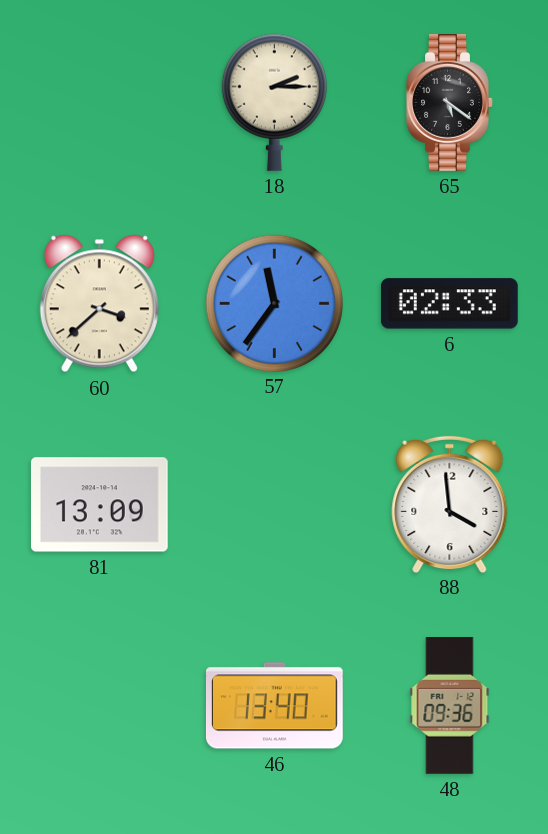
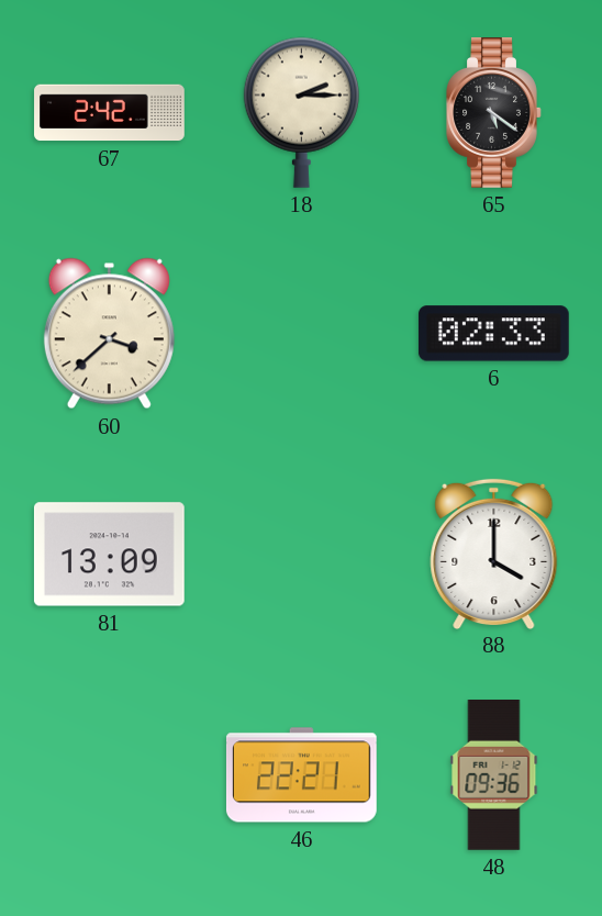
67: none -> 2:42
57: 11:36 -> none
88: 3:59 -> 4:00
46: 13:40 -> 22:21
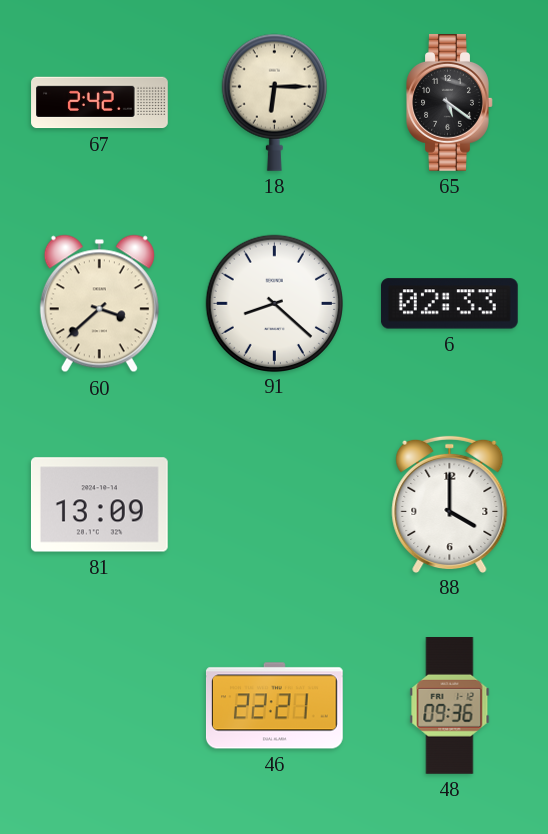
18: 2:15 -> 6:15
91: none -> 8:22
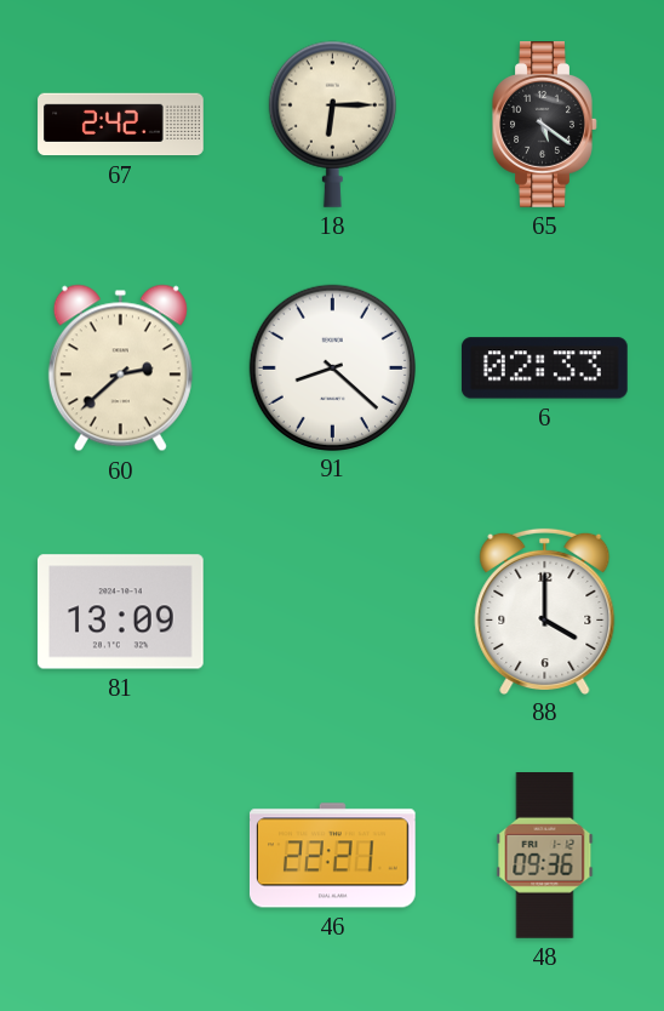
60: 3:38 -> 2:38
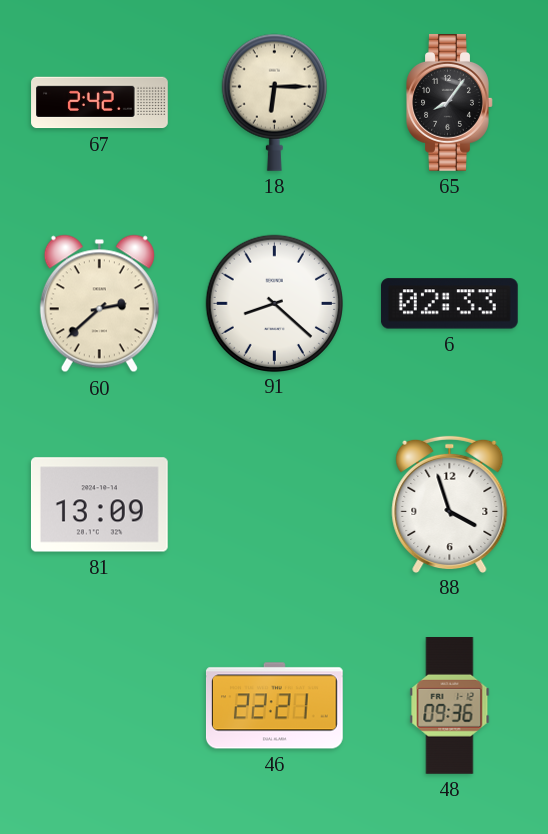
65: 5:21 -> 8:06
88: 4:00 -> 3:57
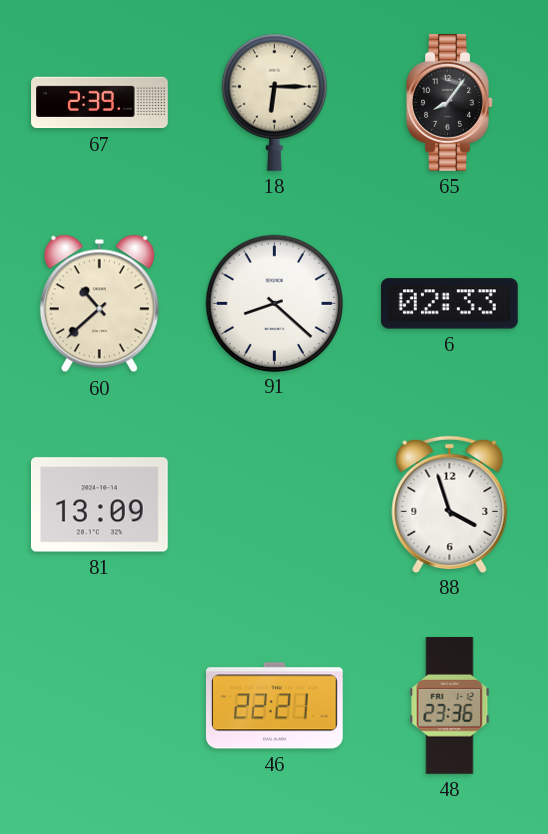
67: 2:42 -> 2:39
60: 2:38 -> 10:38
48: 09:36 -> 23:36
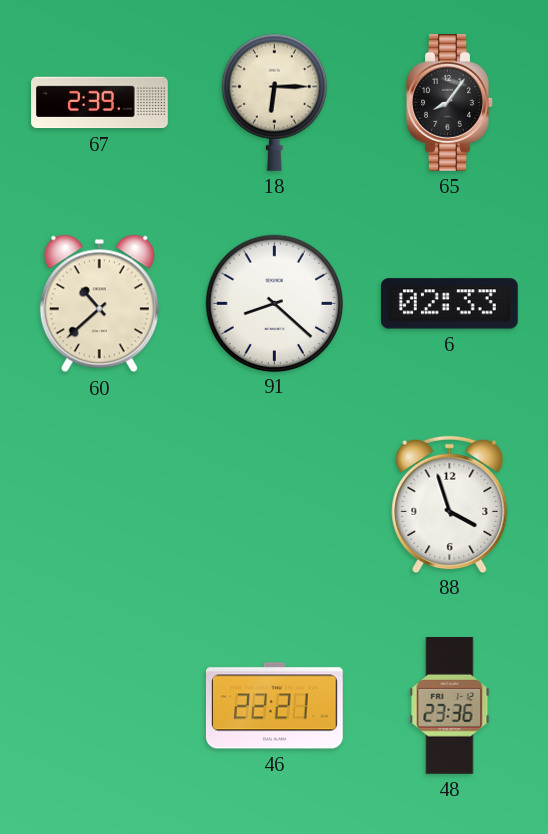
81: 13:09 -> none
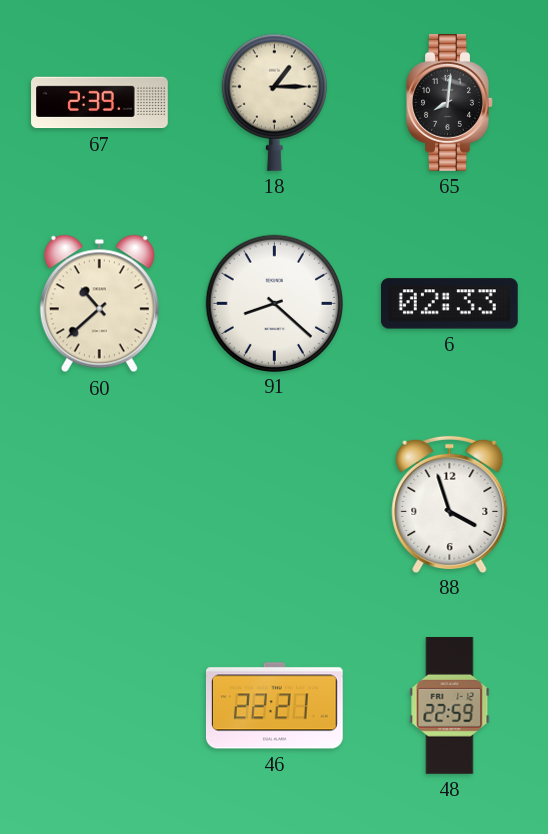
18: 6:15 -> 1:15
65: 8:06 -> 8:01
48: 23:36 -> 22:59
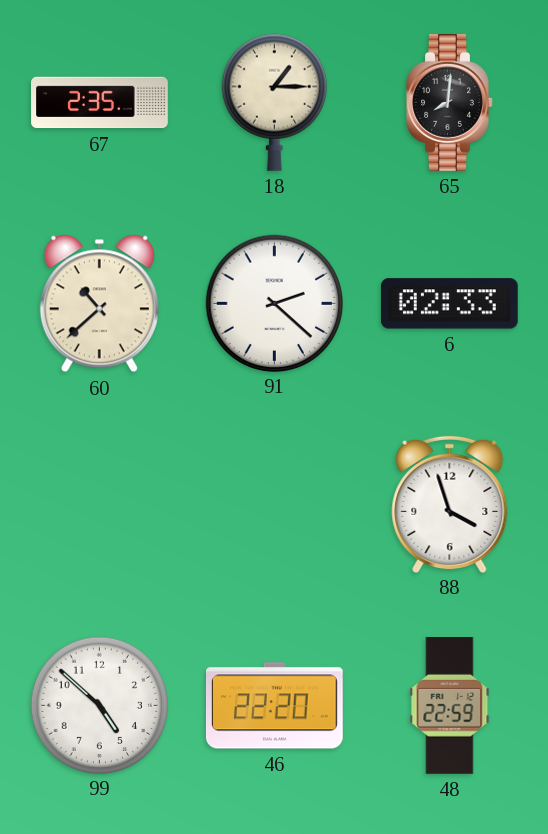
67: 2:39 -> 2:35
91: 8:22 -> 2:22
99: none -> 4:52
46: 22:21 -> 22:20
